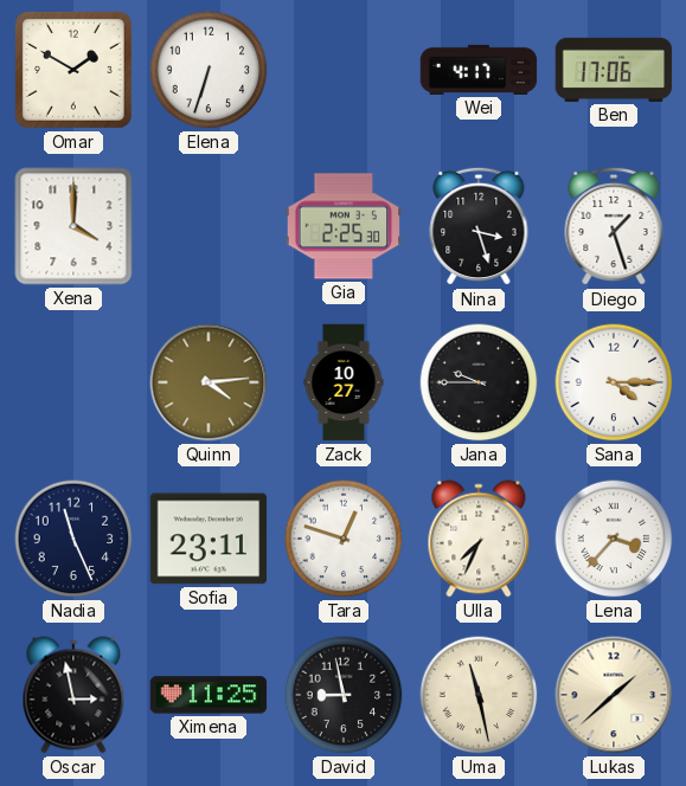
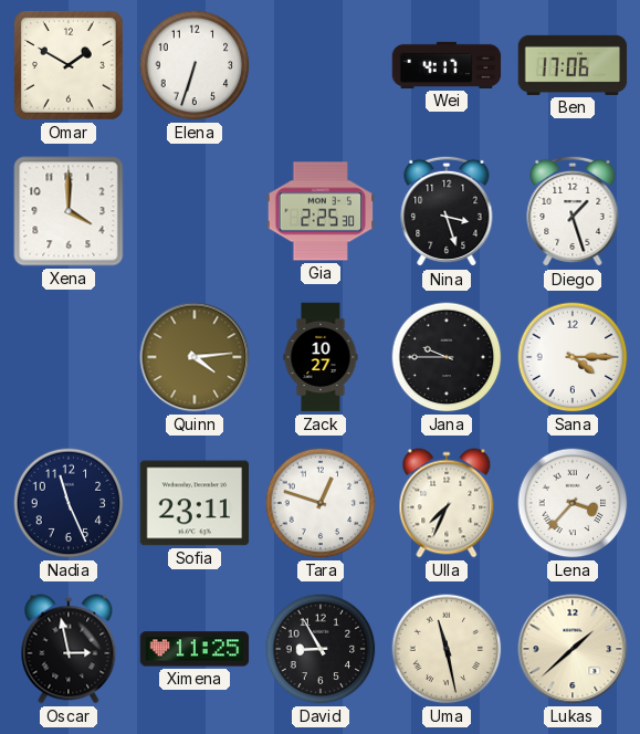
David: 8:58 -> 8:55
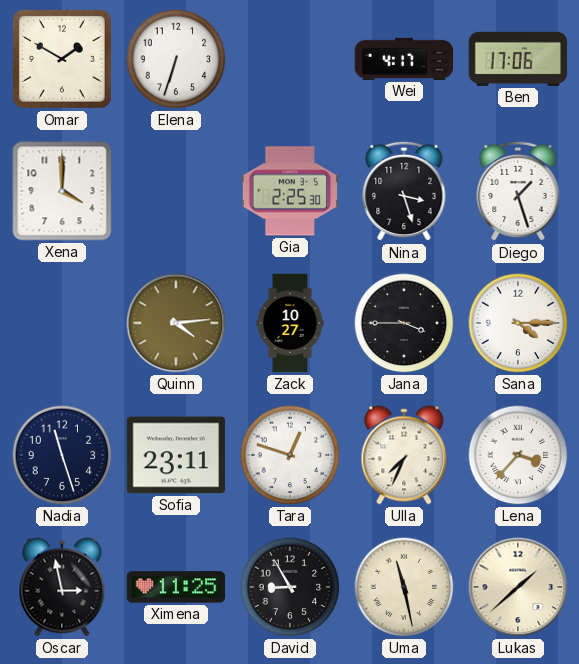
Jana: 9:45 -> 3:45
Nadia: 11:26 -> 11:27
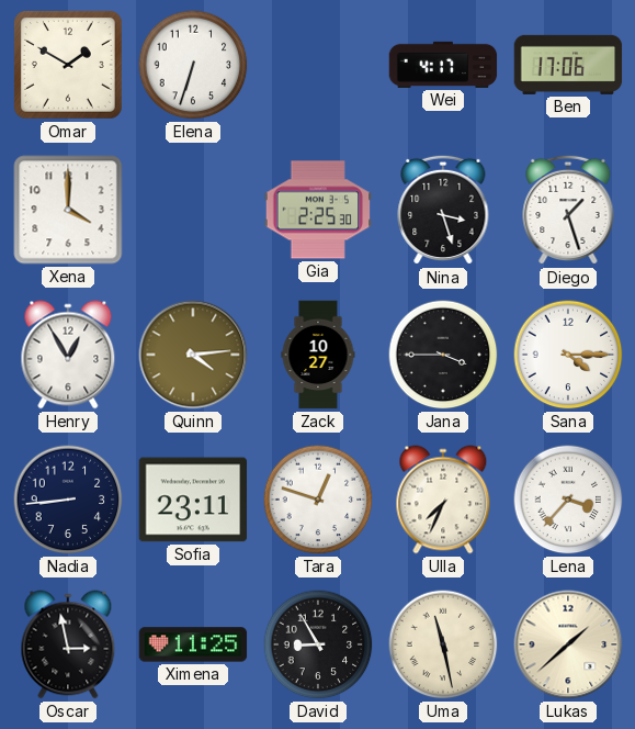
Henry: none -> 12:55
Nadia: 11:27 -> 8:44
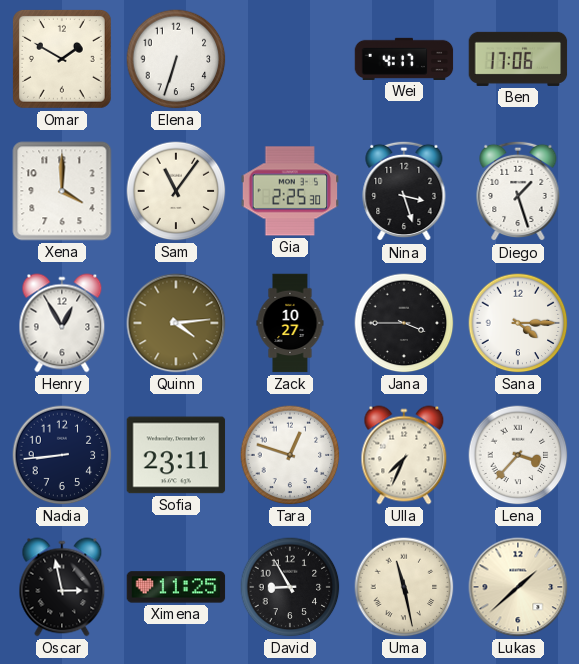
Sam: none -> 11:06
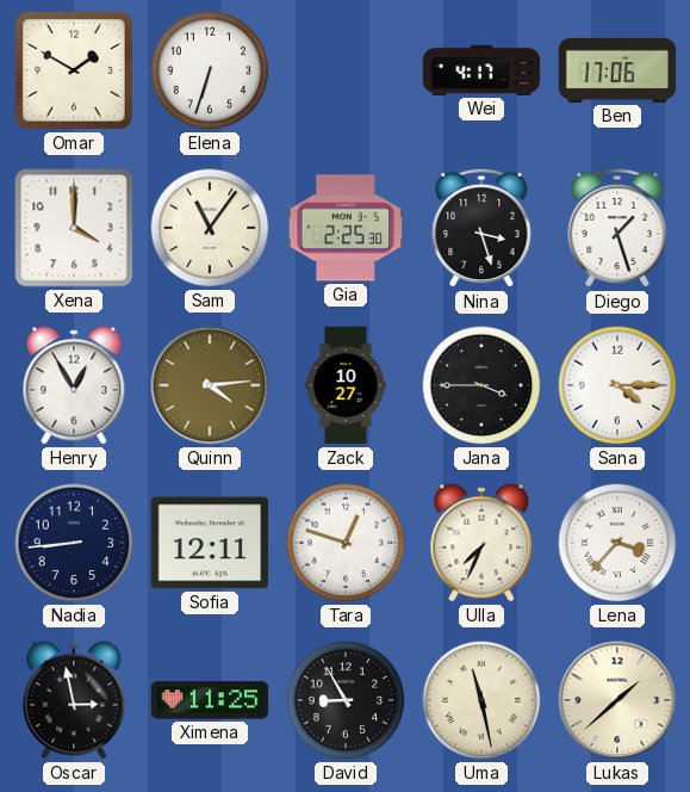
Sofia: 23:11 -> 12:11
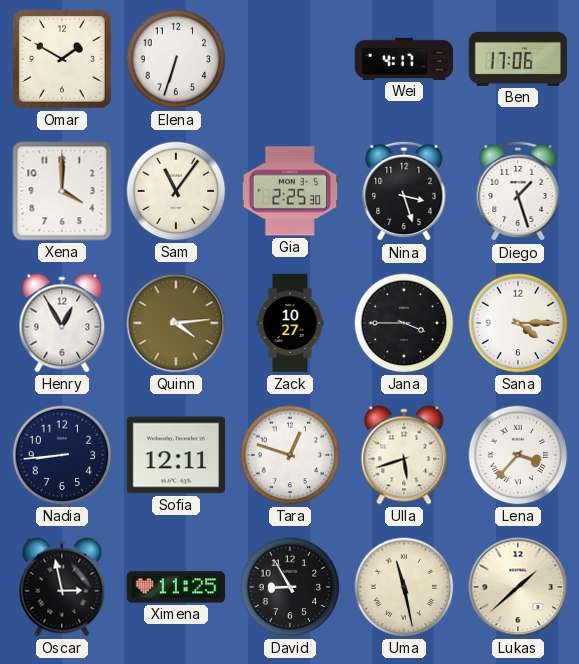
Ulla: 7:34 -> 5:42
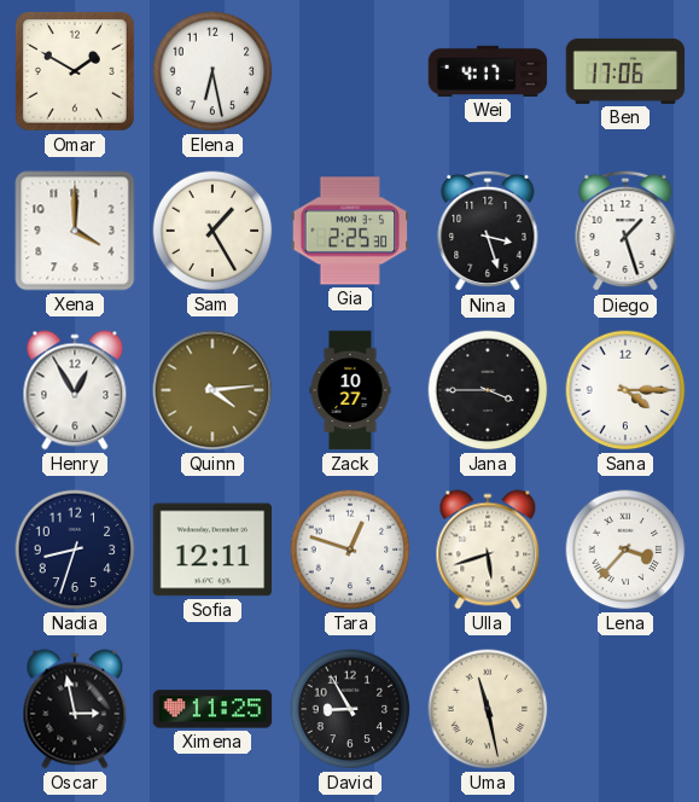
Elena: 6:33 -> 6:28
Sam: 11:06 -> 1:25
Nadia: 8:44 -> 8:33
Lukas: 1:38 -> none
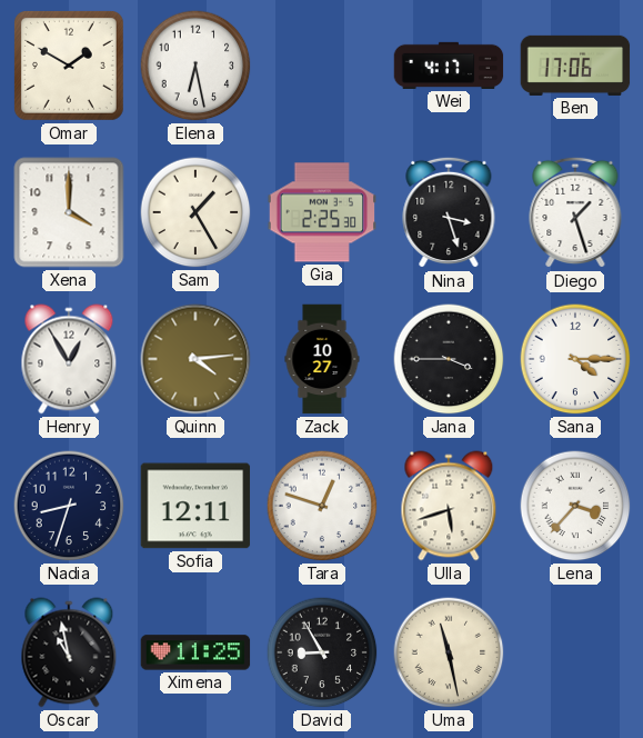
Oscar: 2:58 -> 10:58
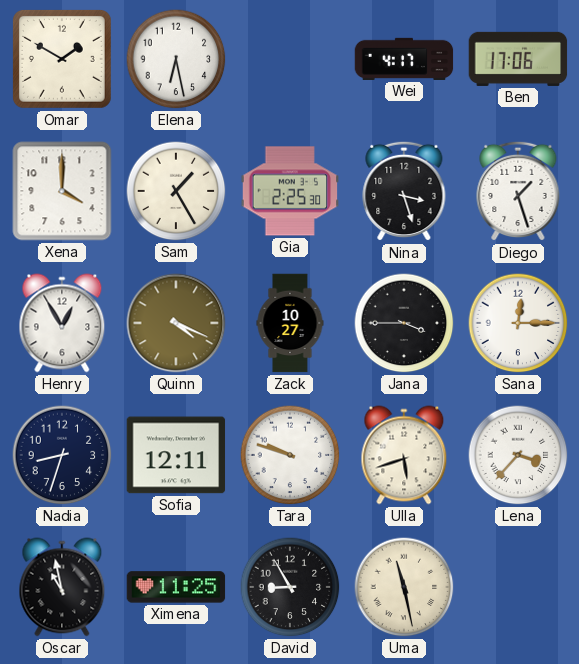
Quinn: 4:14 -> 4:19
Sana: 4:15 -> 12:15
Tara: 12:48 -> 9:48
